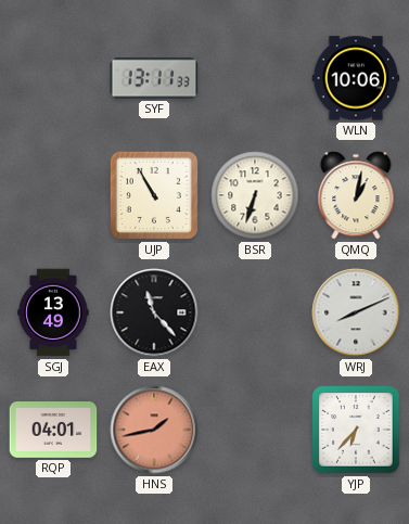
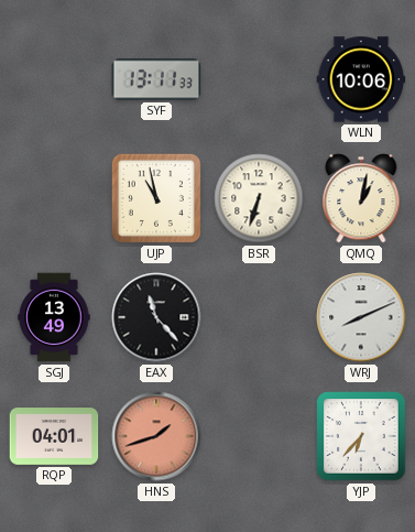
UJP: 10:55 -> 10:58
HNS: 1:43 -> 1:42
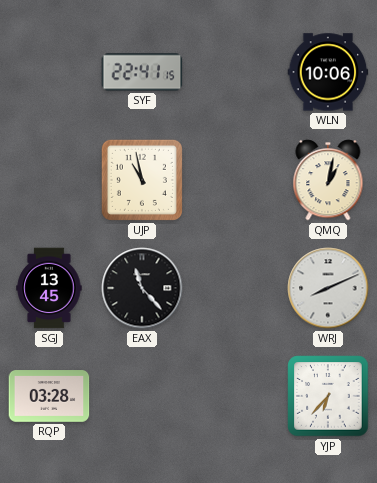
SYF: 13:11 -> 22:41
BSR: 6:33 -> none
SGJ: 13:49 -> 13:45
RQP: 04:01 -> 03:28
HNS: 1:42 -> none
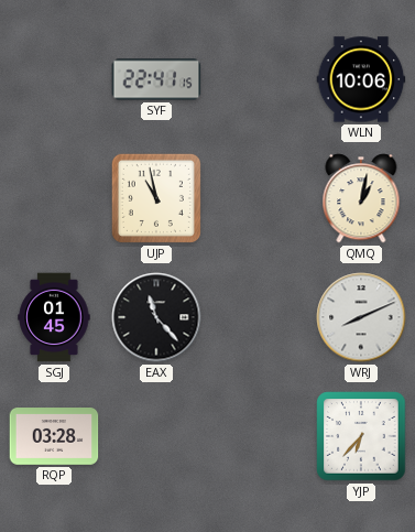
SGJ: 13:45 -> 01:45
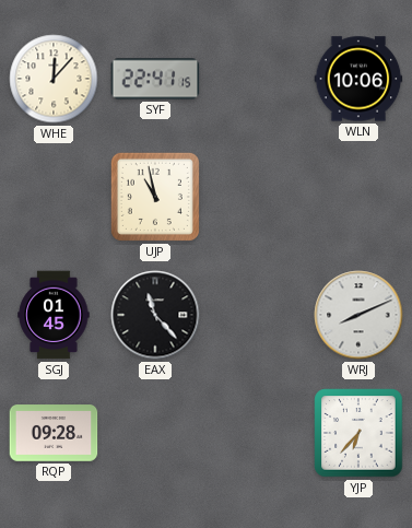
WHE: none -> 12:07
QMQ: 1:02 -> none
RQP: 03:28 -> 09:28
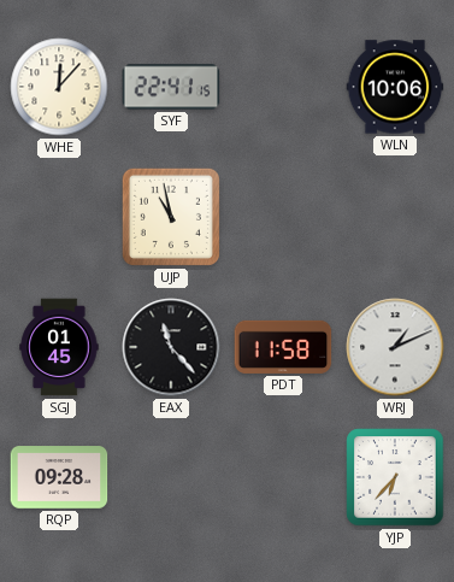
PDT: none -> 11:58
WRJ: 8:11 -> 1:11
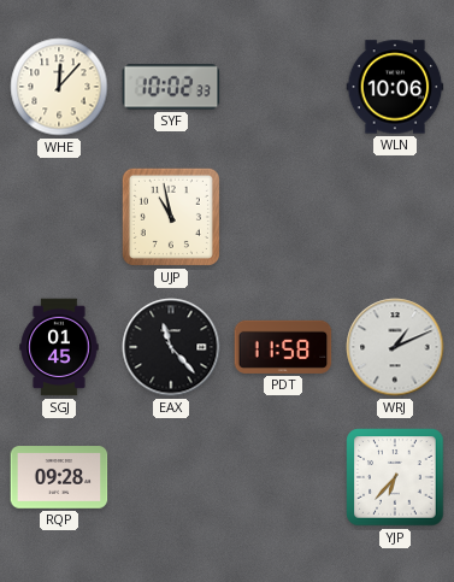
SYF: 22:41 -> 10:02
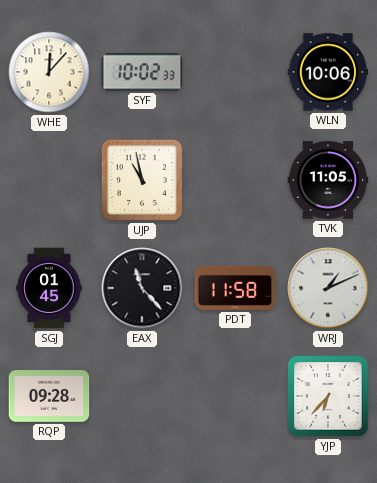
TVK: none -> 11:05
